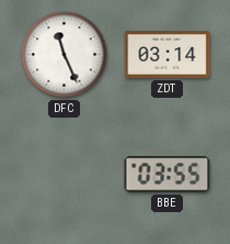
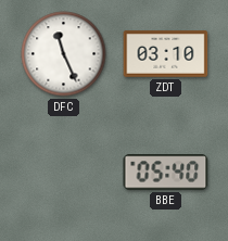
ZDT: 03:14 -> 03:10
BBE: 03:55 -> 05:40
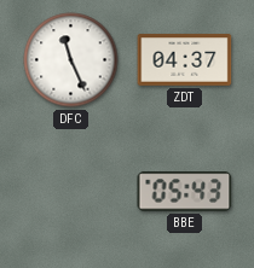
ZDT: 03:10 -> 04:37
BBE: 05:40 -> 05:43
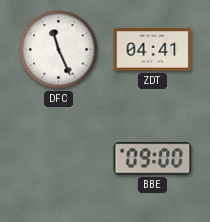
ZDT: 04:37 -> 04:41
BBE: 05:43 -> 09:00
